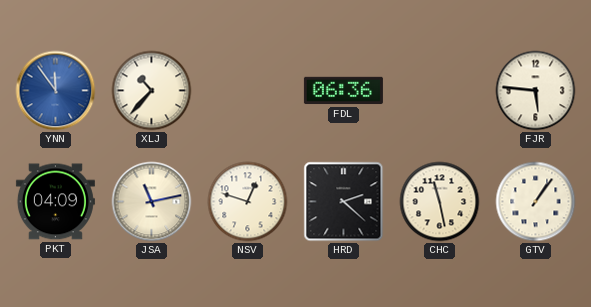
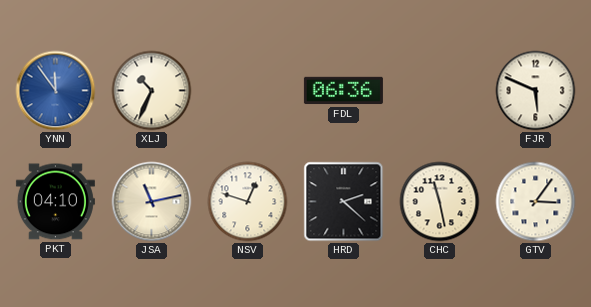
XLJ: 10:37 -> 10:34
FJR: 5:46 -> 5:49
PKT: 04:09 -> 04:10
GTV: 1:06 -> 3:06
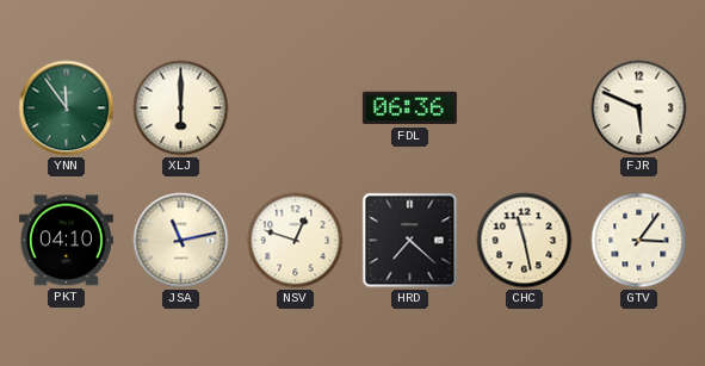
YNN dial: blue -> green
XLJ: 10:34 -> 6:00
HRD: 2:22 -> 7:22
